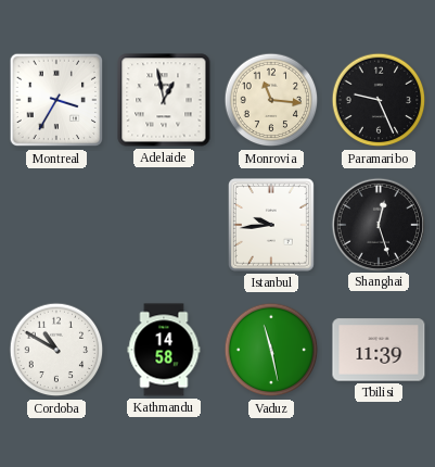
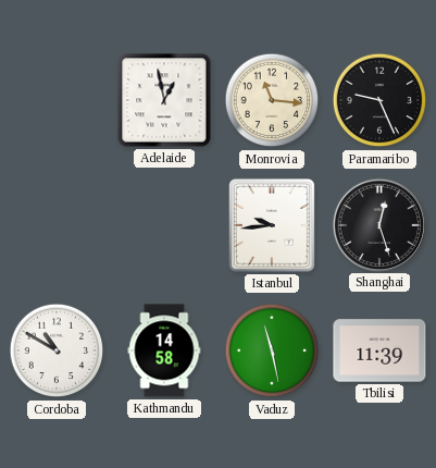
Montreal: 3:35 -> none
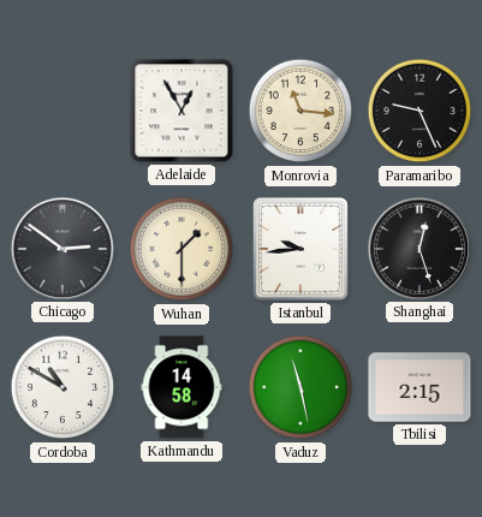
Adelaide: 12:58 -> 12:55
Chicago: none -> 2:51
Wuhan: none -> 1:30
Tbilisi: 11:39 -> 2:15
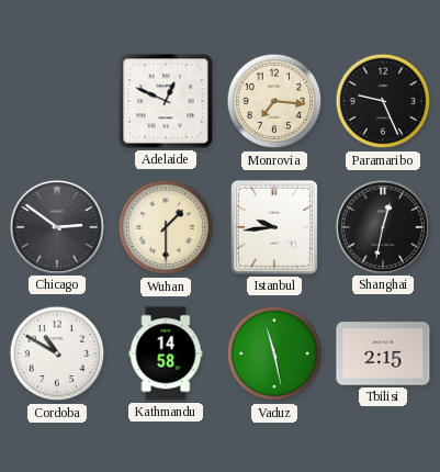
Adelaide: 12:55 -> 12:49
Monrovia: 11:16 -> 7:16
Shanghai: 12:27 -> 12:32
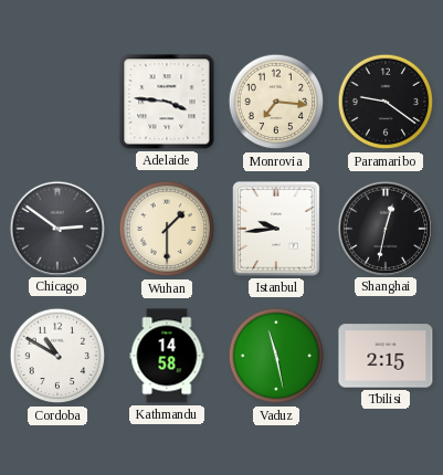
Adelaide: 12:49 -> 3:46
Paramaribo: 9:26 -> 9:21
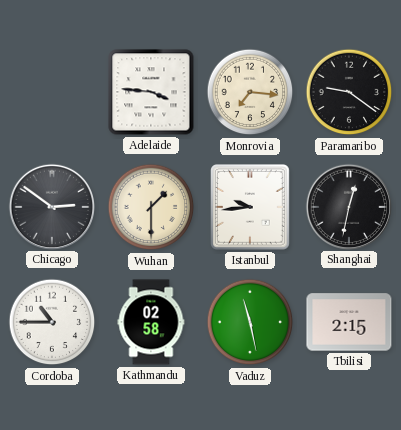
Cordoba: 10:50 -> 10:45
Kathmandu: 14:58 -> 02:58
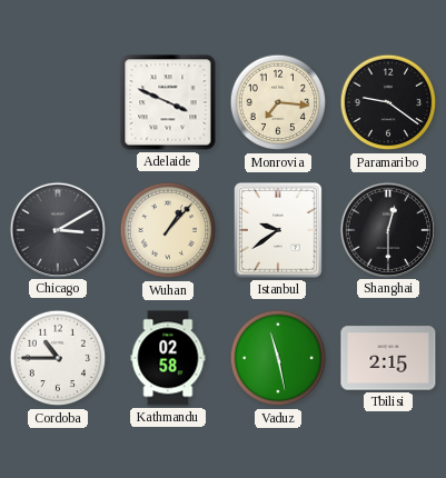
Adelaide: 3:46 -> 3:49
Chicago: 2:51 -> 3:10
Wuhan: 1:30 -> 1:07
Istanbul: 9:44 -> 9:39
Shanghai: 12:32 -> 12:30
